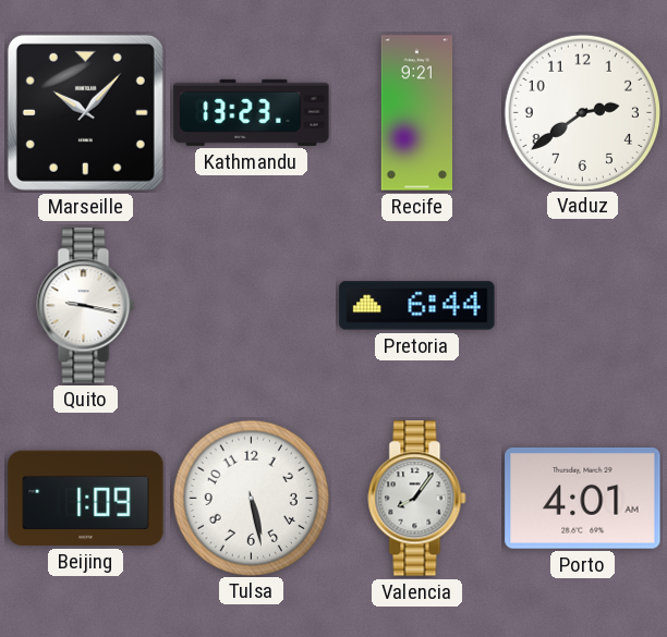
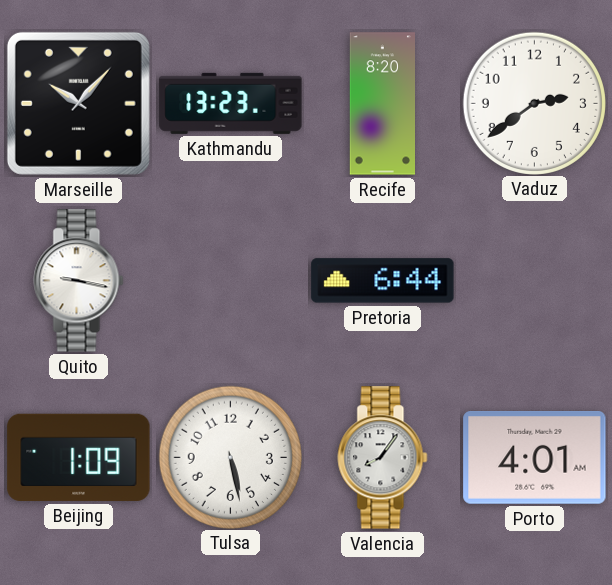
Recife: 9:21 -> 8:20
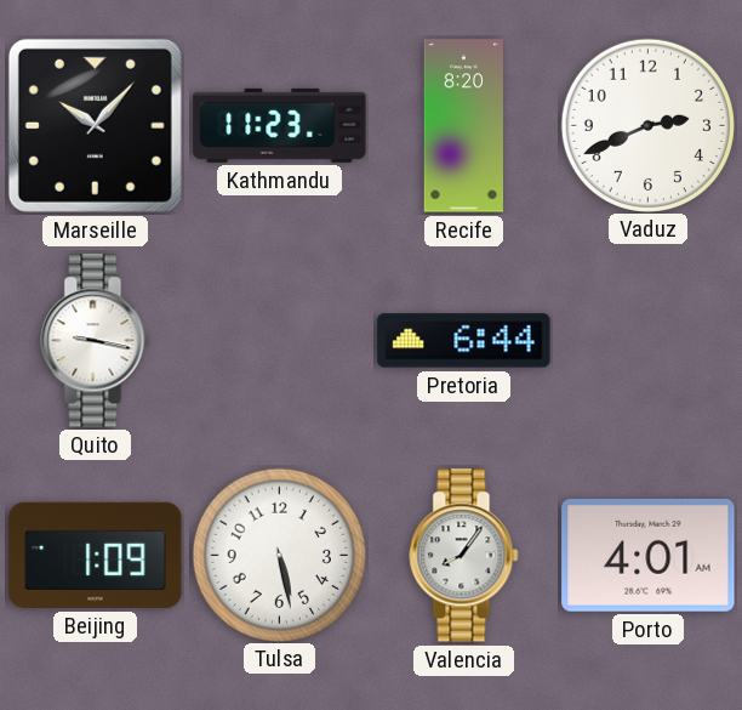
Kathmandu: 13:23 -> 11:23
Vaduz: 2:39 -> 2:41
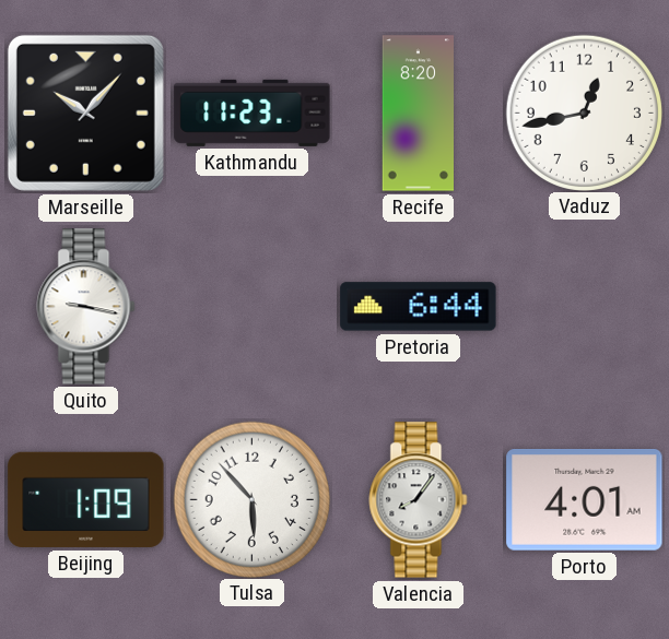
Vaduz: 2:41 -> 12:43
Tulsa: 5:28 -> 5:53
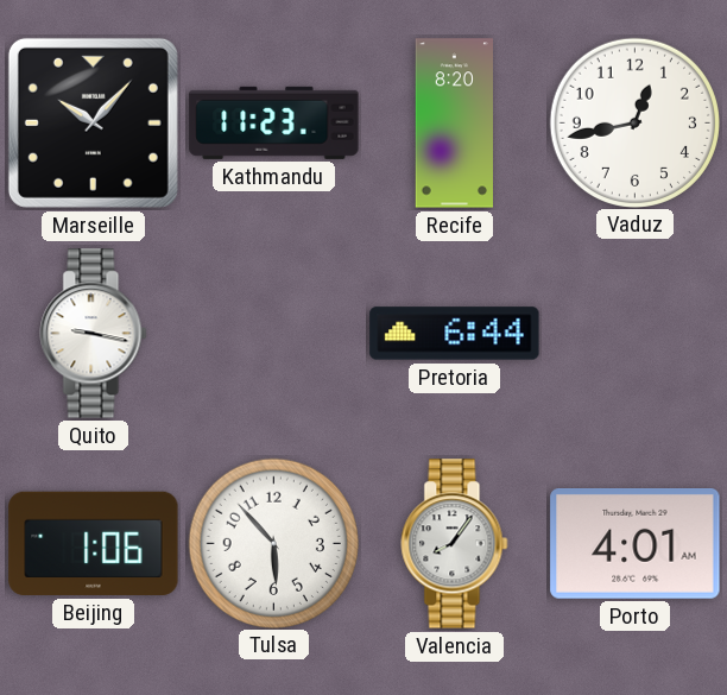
Beijing: 1:09 -> 1:06
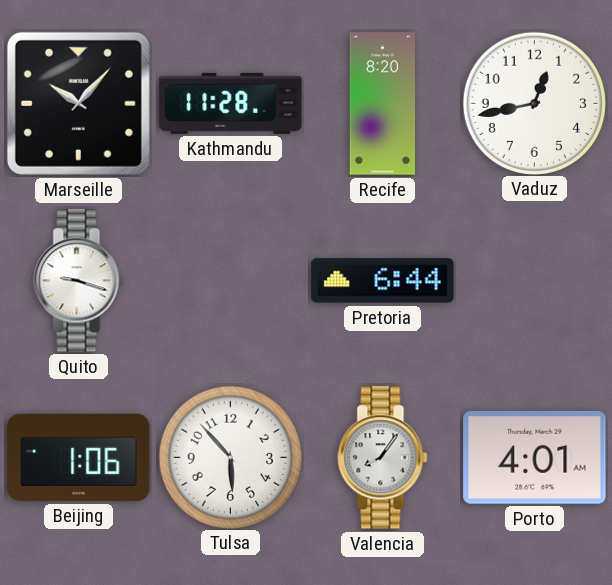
Kathmandu: 11:23 -> 11:28
Quito: 9:17 -> 9:18
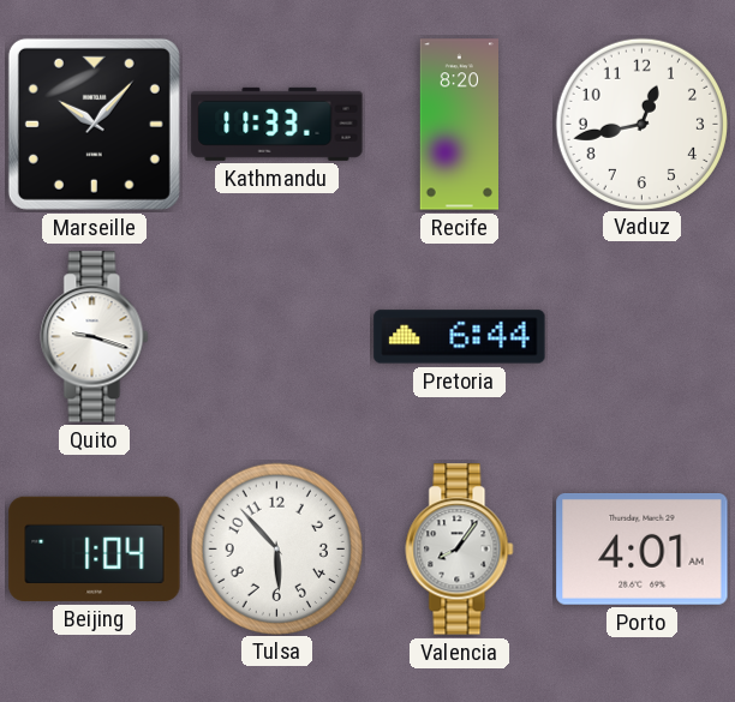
Kathmandu: 11:28 -> 11:33
Beijing: 1:06 -> 1:04
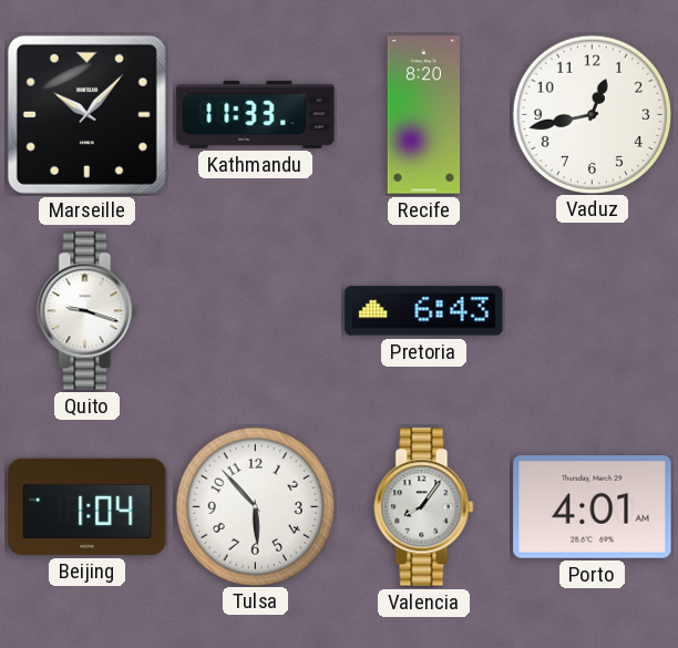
Pretoria: 6:44 -> 6:43
